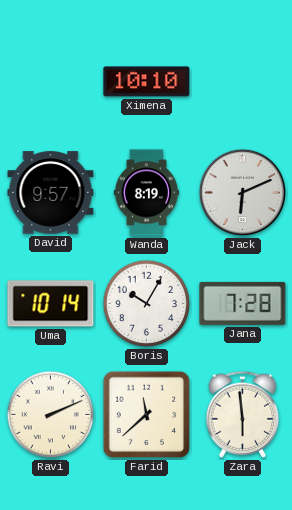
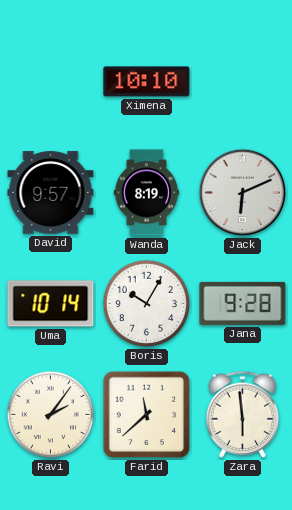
Jana: 7:28 -> 9:28
Ravi: 2:11 -> 2:06
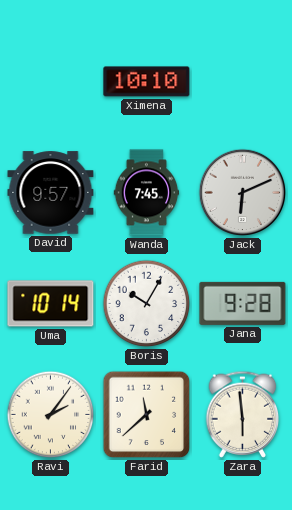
Wanda: 8:19 -> 7:45
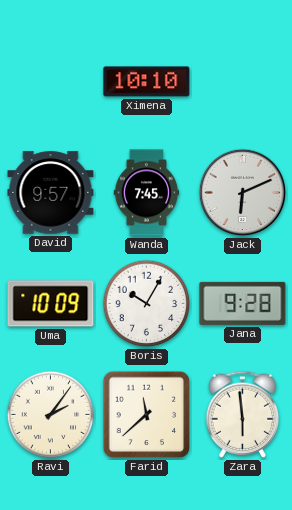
Uma: 10:14 -> 10:09
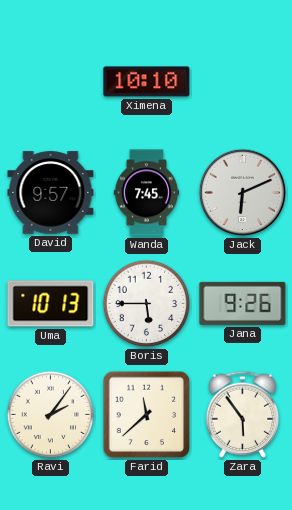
Uma: 10:09 -> 10:13
Boris: 10:05 -> 5:45
Jana: 9:28 -> 9:26
Zara: 5:59 -> 5:54
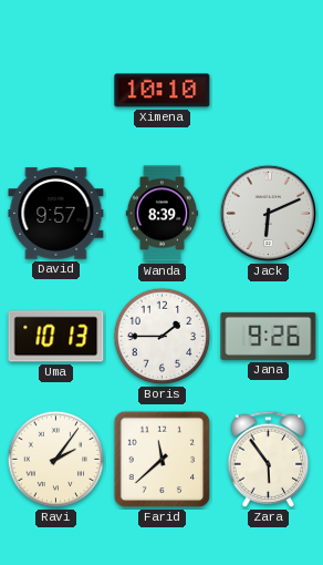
Wanda: 7:45 -> 8:39
Boris: 5:45 -> 1:45
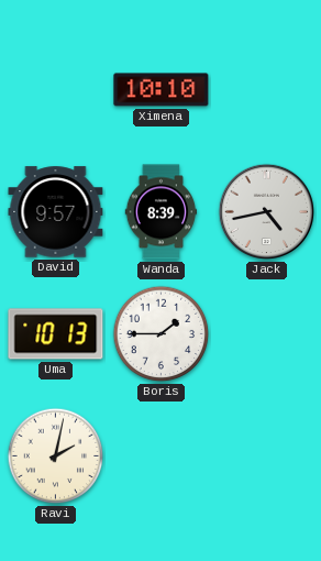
Jack: 6:11 -> 4:43
Jana: 9:26 -> none
Ravi: 2:06 -> 2:02
Farid: 11:38 -> none
Zara: 5:54 -> none
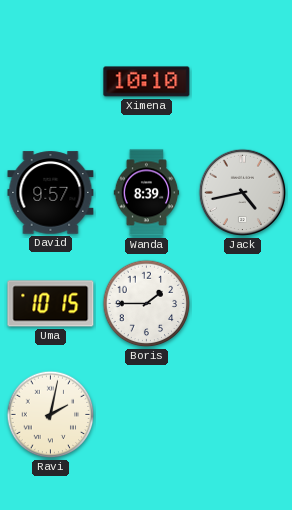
Uma: 10:13 -> 10:15
